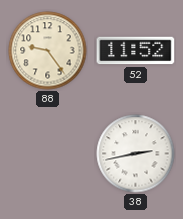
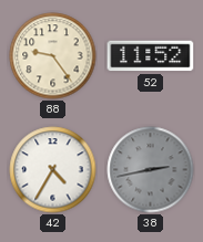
42: none -> 4:35
38 dial: white -> grey
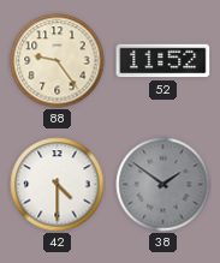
42: 4:35 -> 4:30
38: 2:43 -> 1:51
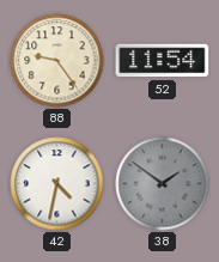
52: 11:52 -> 11:54
42: 4:30 -> 4:32
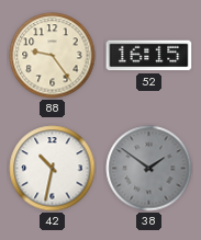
52: 11:54 -> 16:15
42: 4:32 -> 10:32
